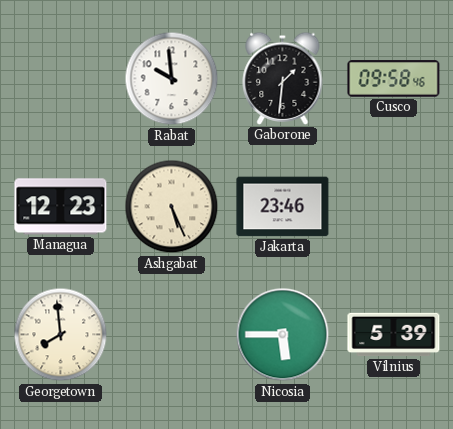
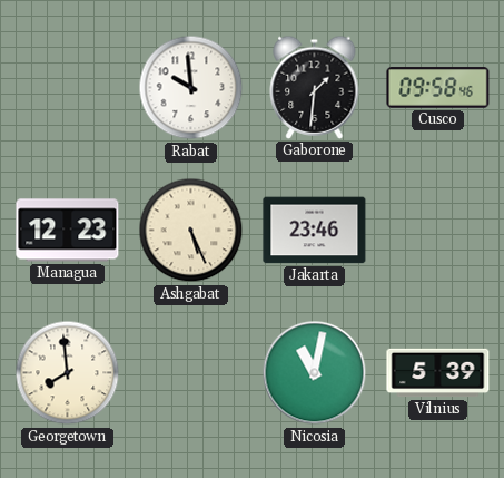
Nicosia: 5:45 -> 11:02
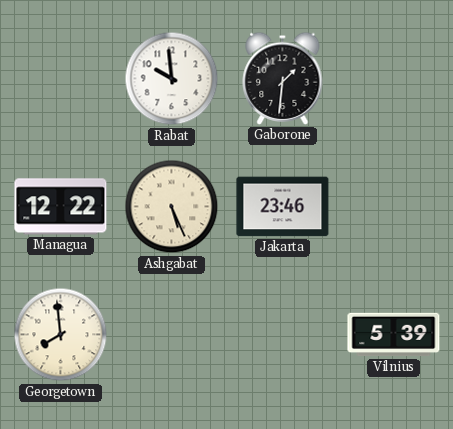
Cusco: 09:58 -> none
Managua: 12:23 -> 12:22
Nicosia: 11:02 -> none
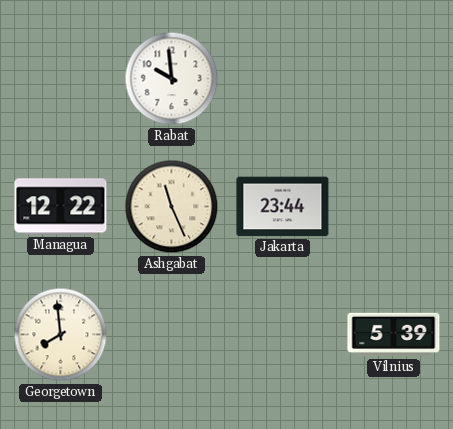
Gaborone: 1:31 -> none
Ashgabat: 5:26 -> 11:26
Jakarta: 23:46 -> 23:44
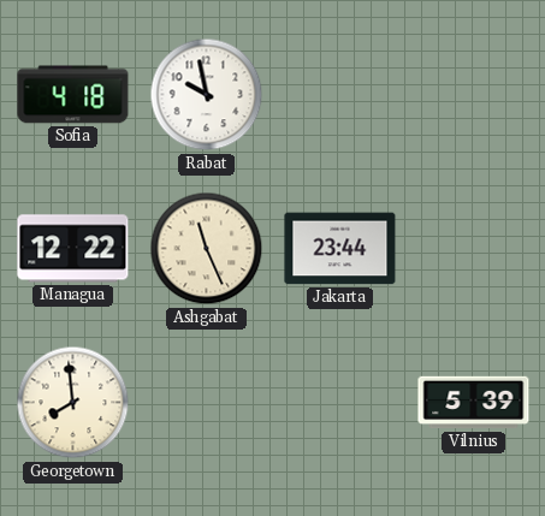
Sofia: none -> 4:18
Rabat: 9:59 -> 9:58
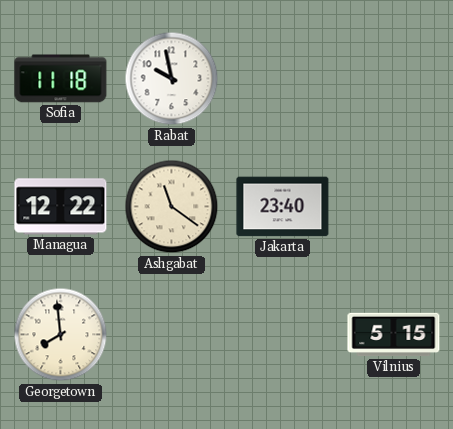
Sofia: 4:18 -> 11:18
Ashgabat: 11:26 -> 11:21
Jakarta: 23:44 -> 23:40
Vilnius: 5:39 -> 5:15
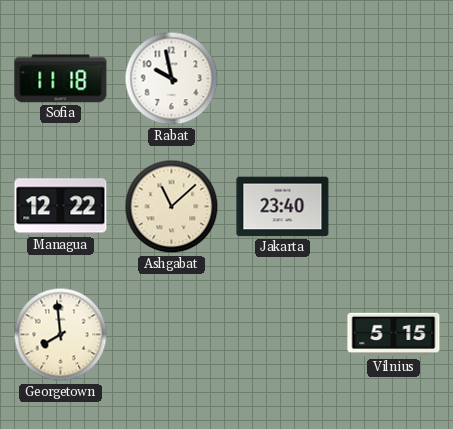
Ashgabat: 11:21 -> 11:08
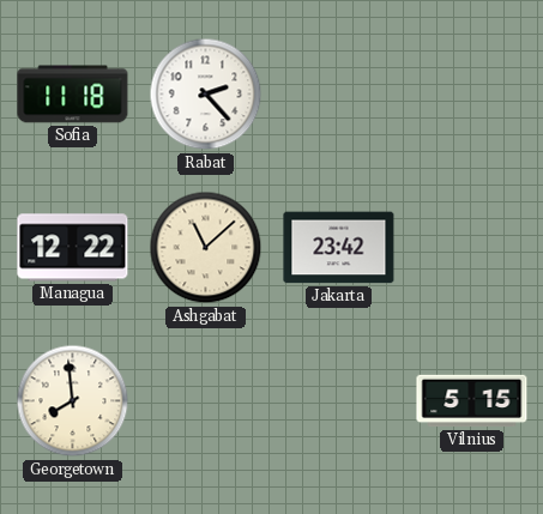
Rabat: 9:58 -> 2:23
Jakarta: 23:40 -> 23:42
